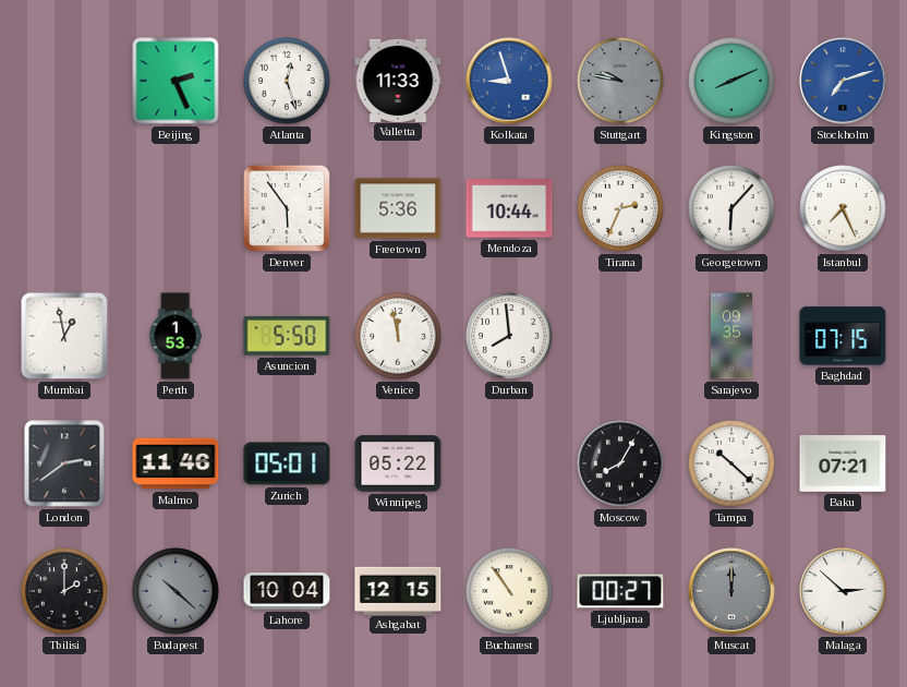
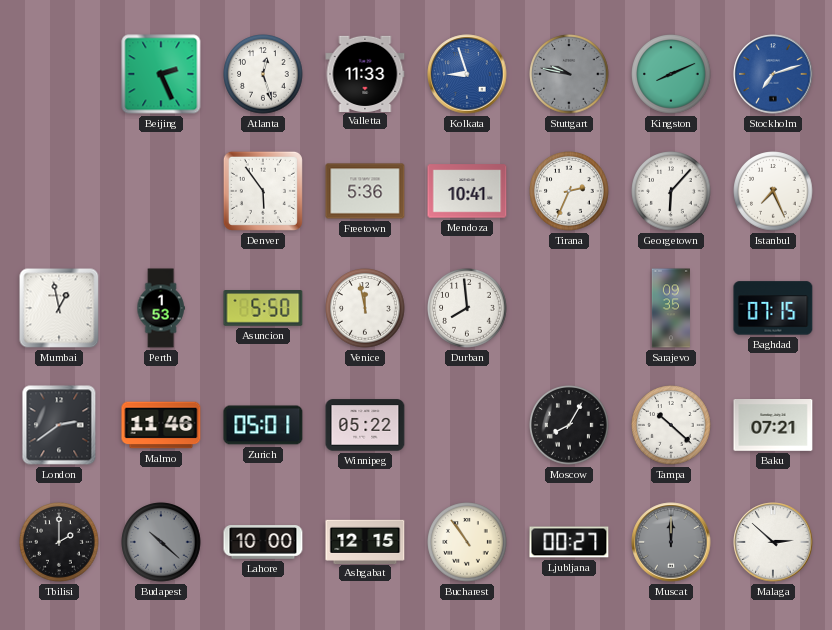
Mendoza: 10:44 -> 10:41
Lahore: 10:04 -> 10:00
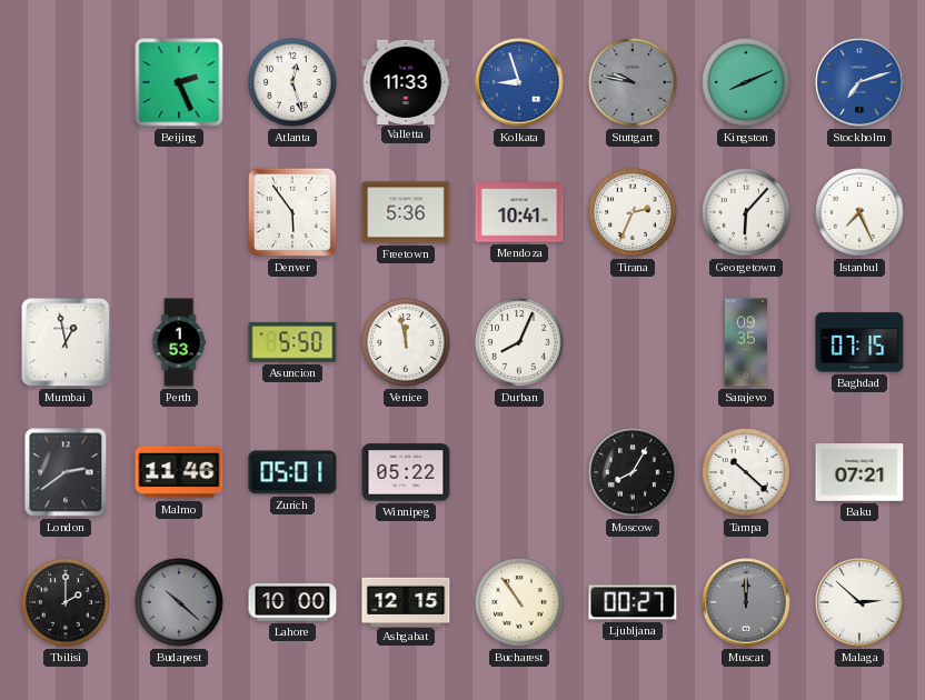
Durban: 7:59 -> 8:04
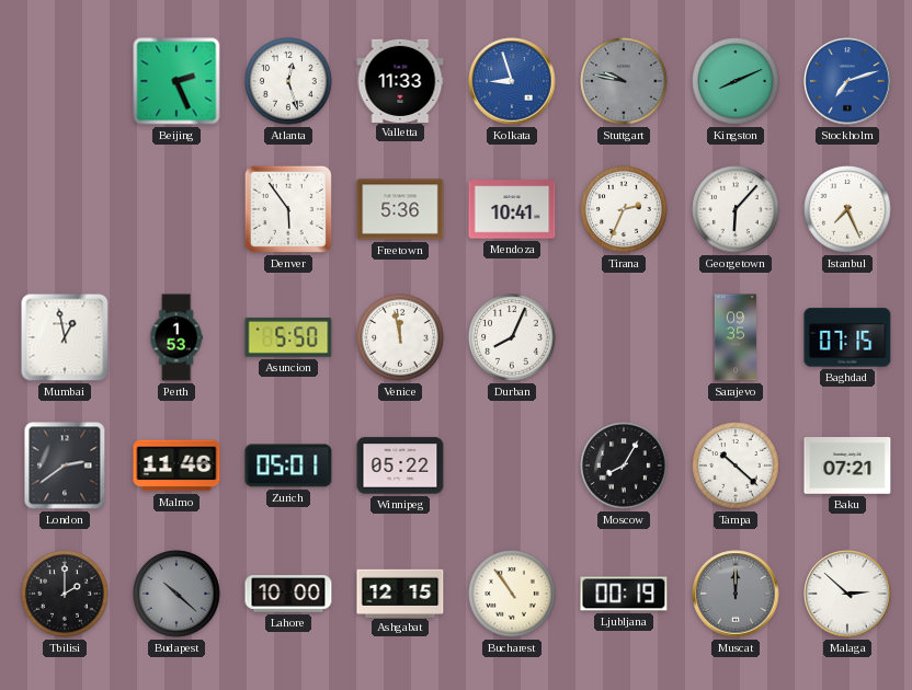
Ljubljana: 00:27 -> 00:19
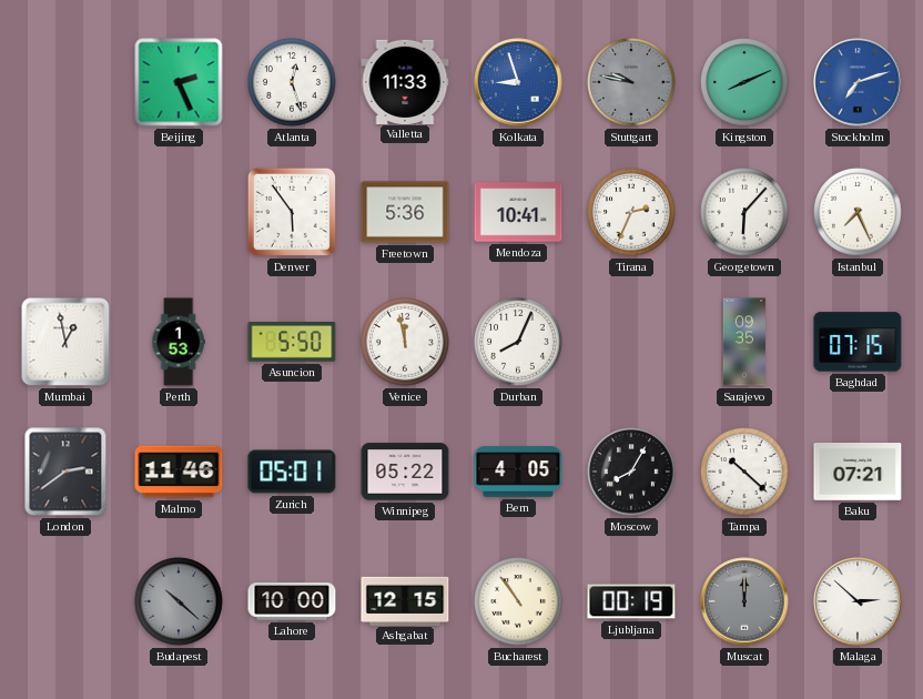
Bern: none -> 4:05
Tbilisi: 2:00 -> none
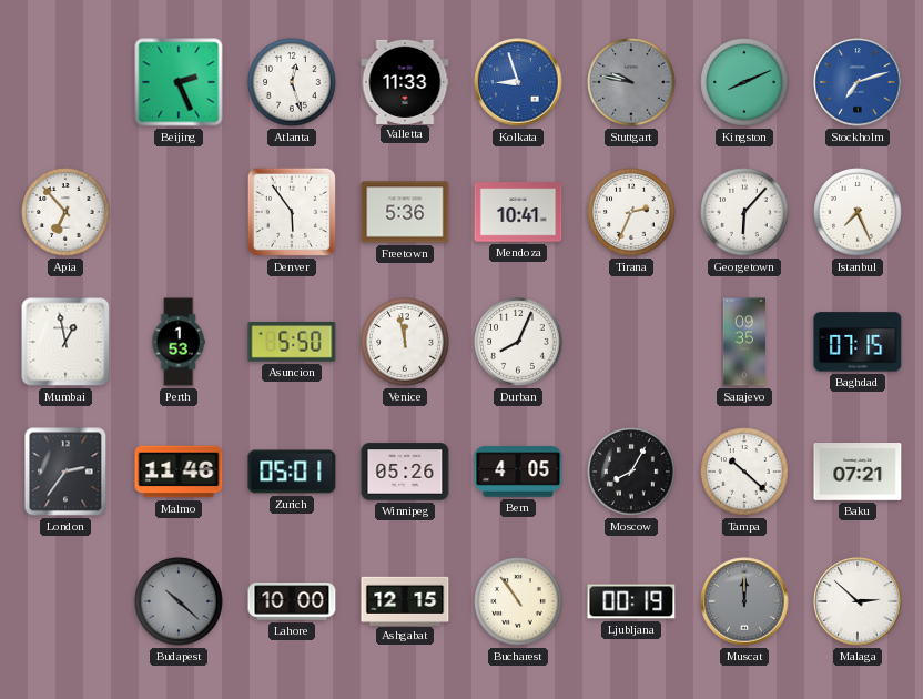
Apia: none -> 6:53
London: 2:39 -> 2:36
Winnipeg: 05:22 -> 05:26
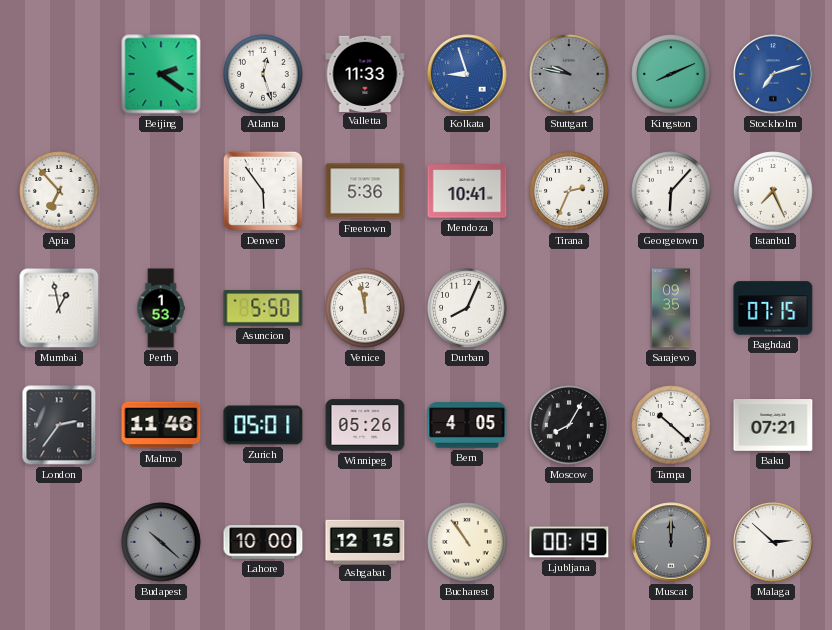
Beijing: 2:26 -> 2:21
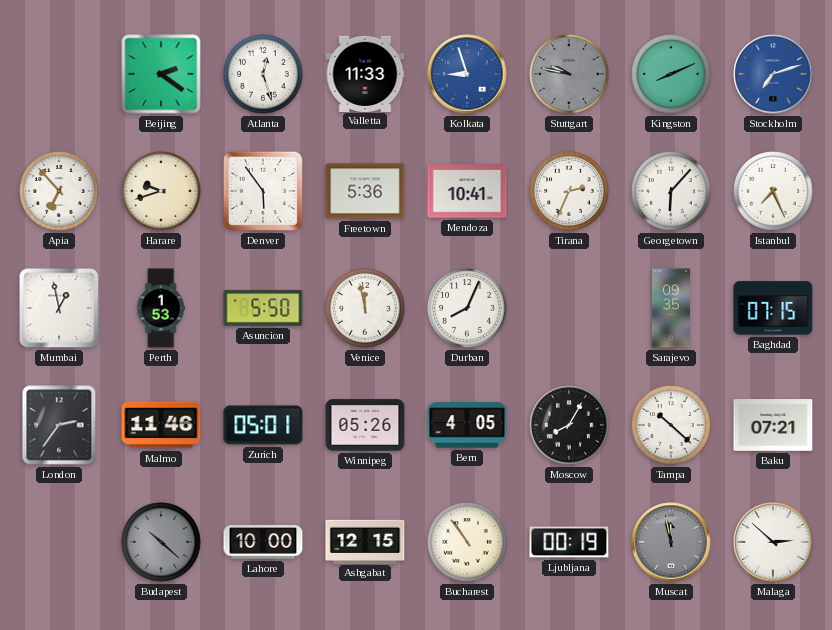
Harare: none -> 9:42
Muscat: 12:00 -> 11:58
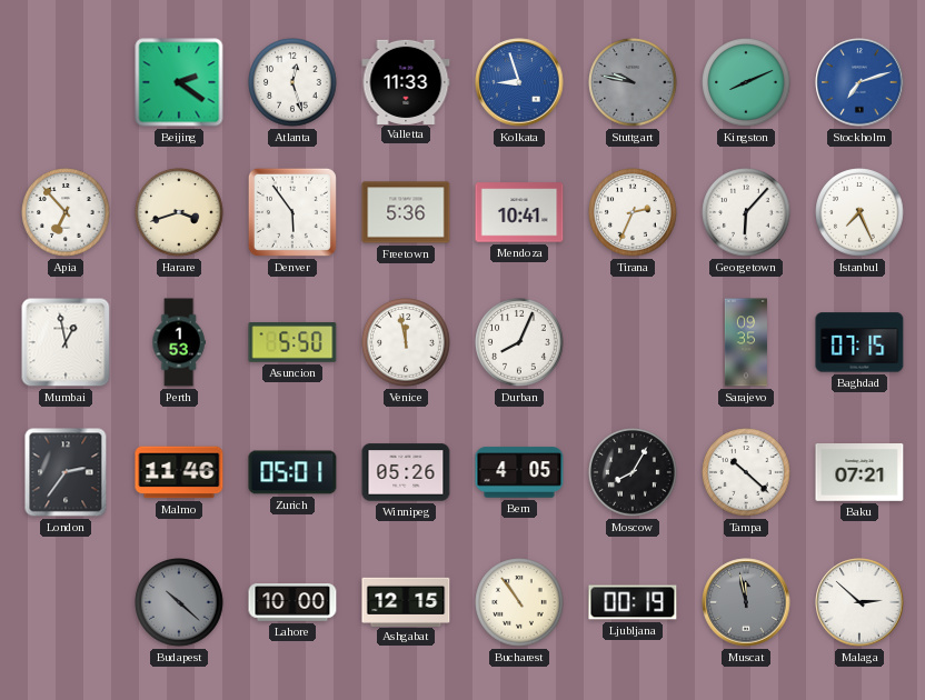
Harare: 9:42 -> 3:42
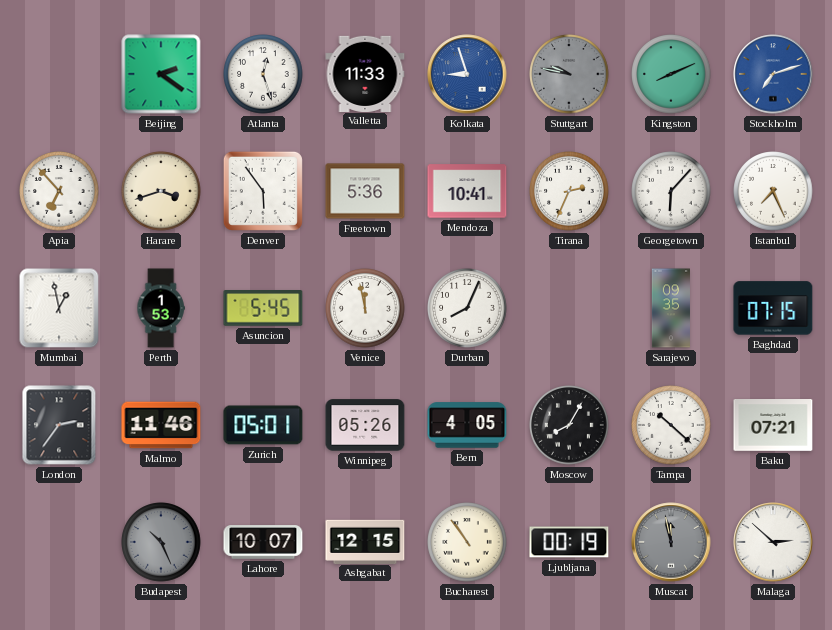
Asuncion: 5:50 -> 5:45
Budapest: 10:22 -> 10:26
Lahore: 10:00 -> 10:07
